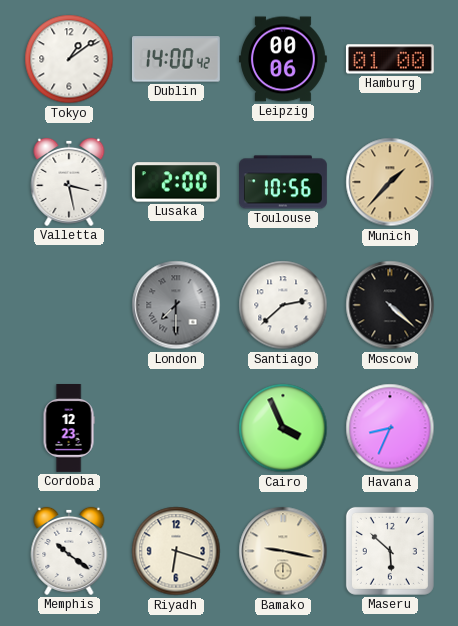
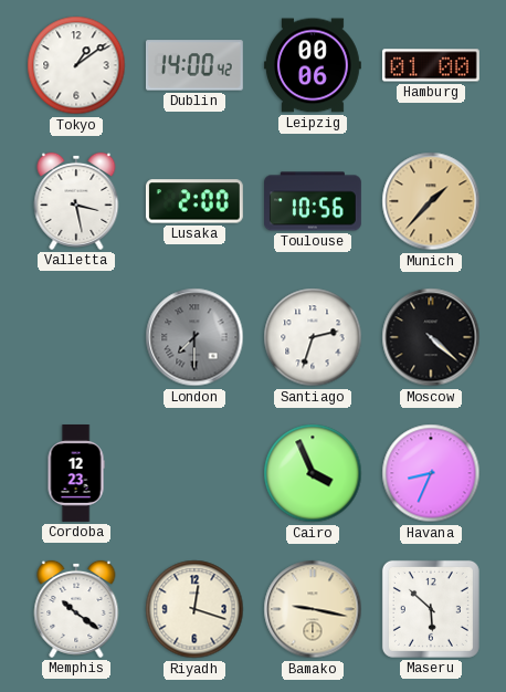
Santiago: 2:38 -> 2:33
Riyadh: 6:18 -> 12:18
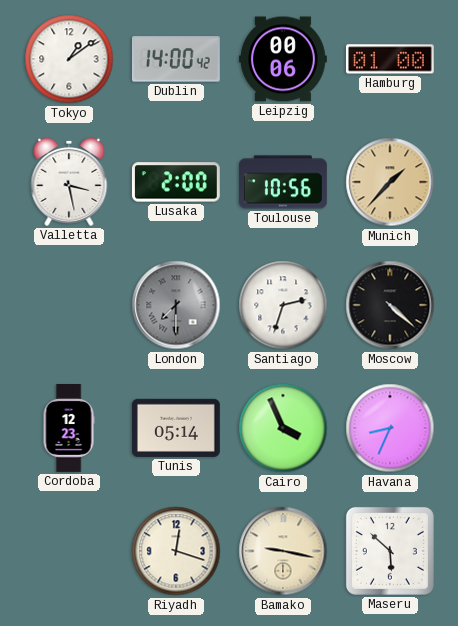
Tunis: none -> 05:14
Memphis: 10:21 -> none
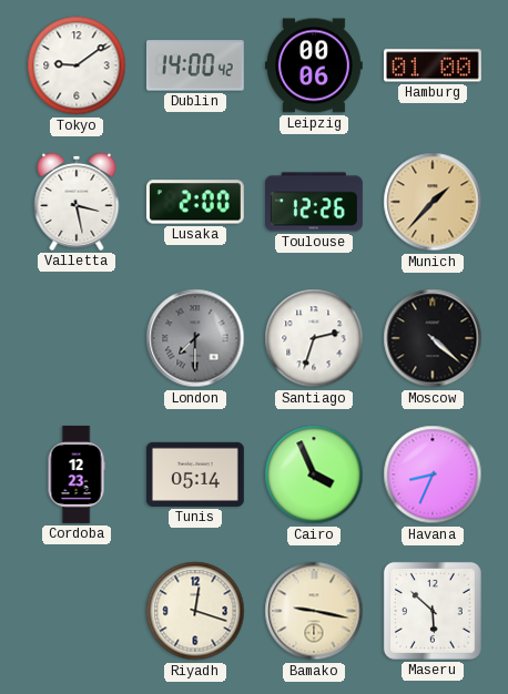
Tokyo: 1:09 -> 9:09
Toulouse: 10:56 -> 12:26
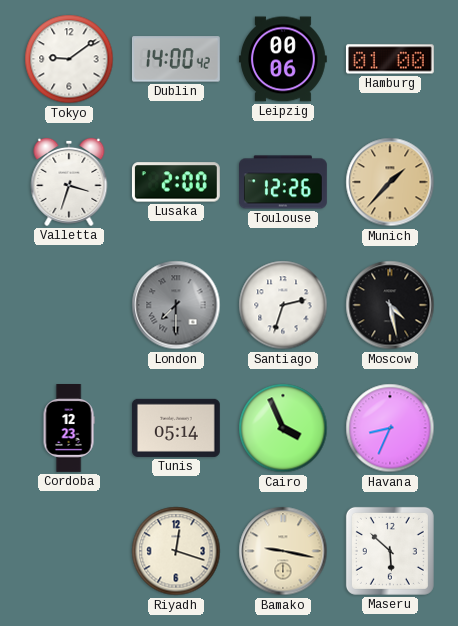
Valletta: 3:28 -> 3:33
Moscow: 4:22 -> 4:28
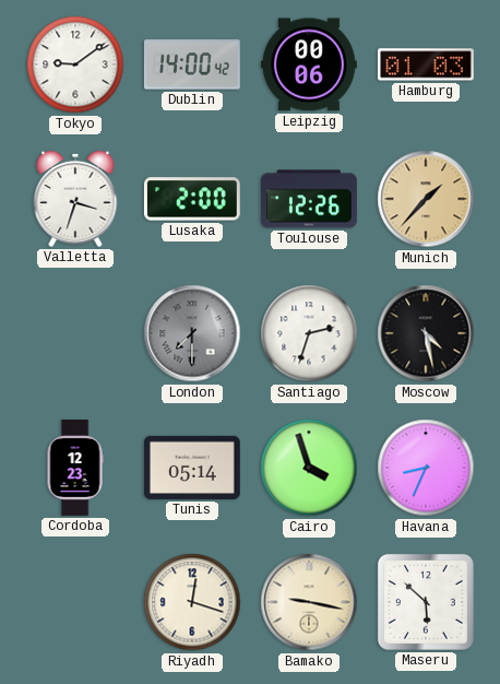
Hamburg: 01:00 -> 01:03
Cairo: 3:56 -> 3:57
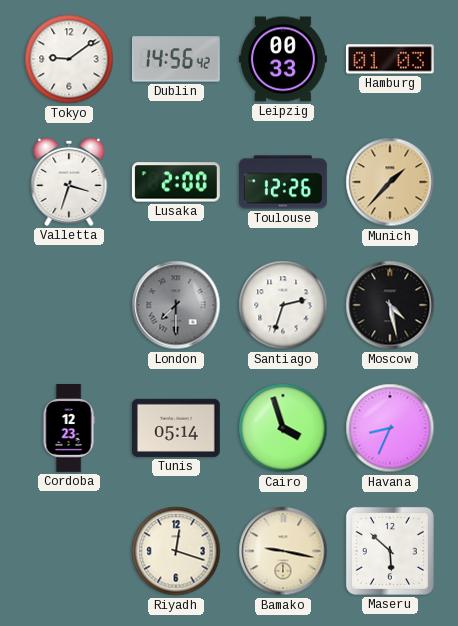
Dublin: 14:00 -> 14:56
Leipzig: 00:06 -> 00:33
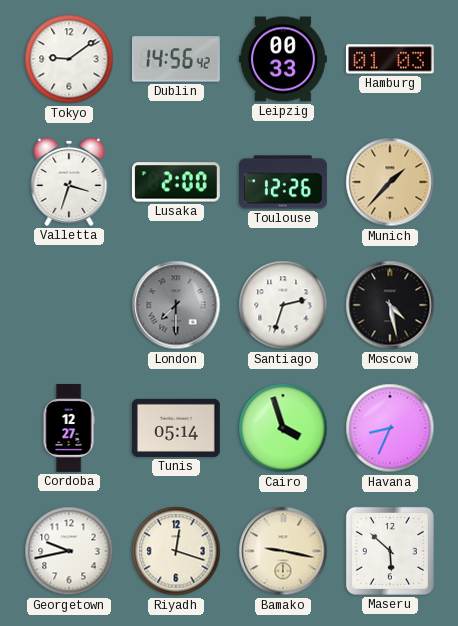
Cordoba: 12:23 -> 12:27
Georgetown: none -> 9:43
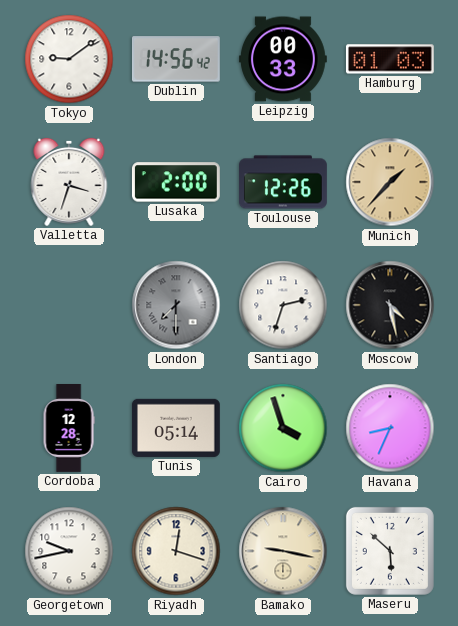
Cordoba: 12:27 -> 12:28
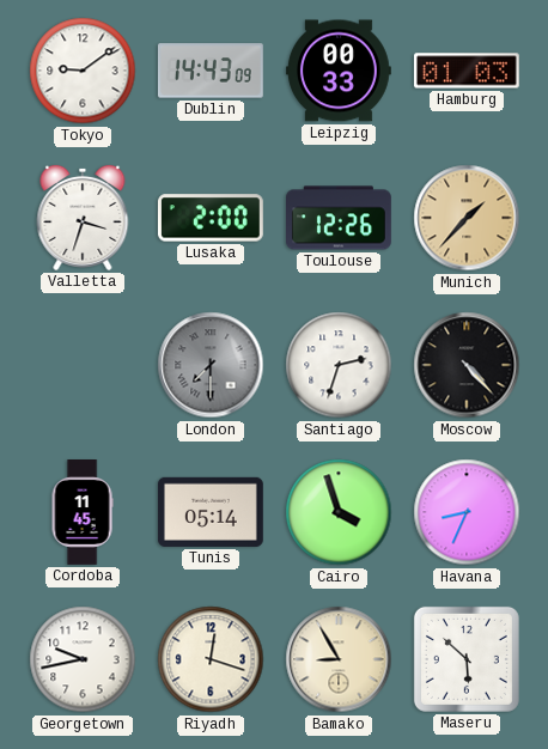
Dublin: 14:56 -> 14:43
Moscow: 4:28 -> 4:23
Cordoba: 12:28 -> 11:45
Bamako: 9:17 -> 8:55
